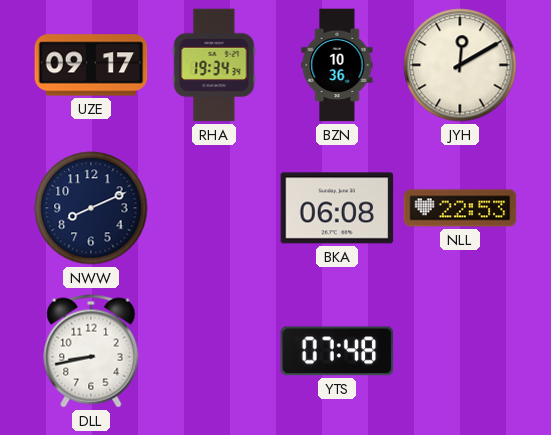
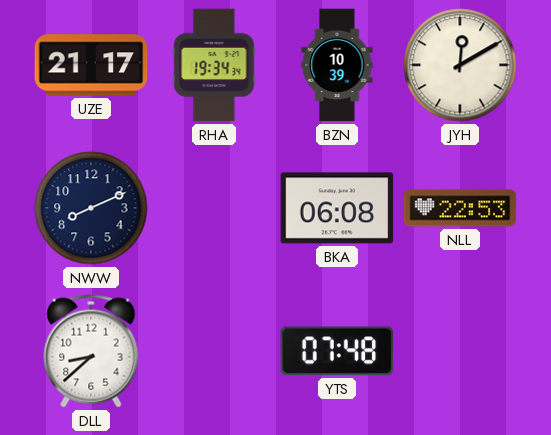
UZE: 09:17 -> 21:17
BZN: 10:36 -> 10:39
DLL: 8:43 -> 8:38
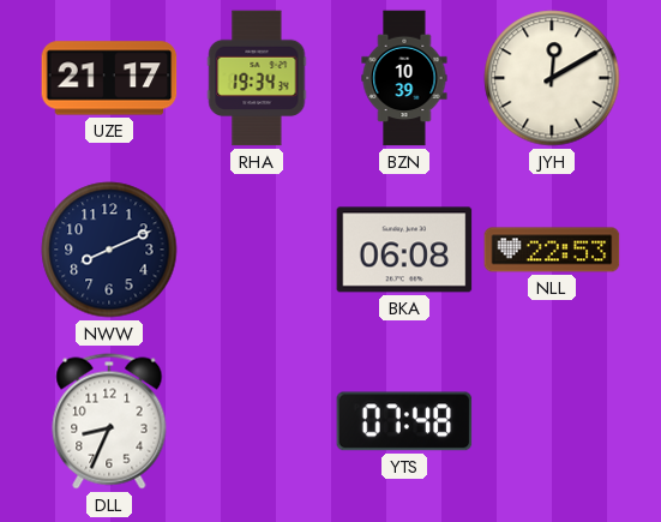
DLL: 8:38 -> 8:34
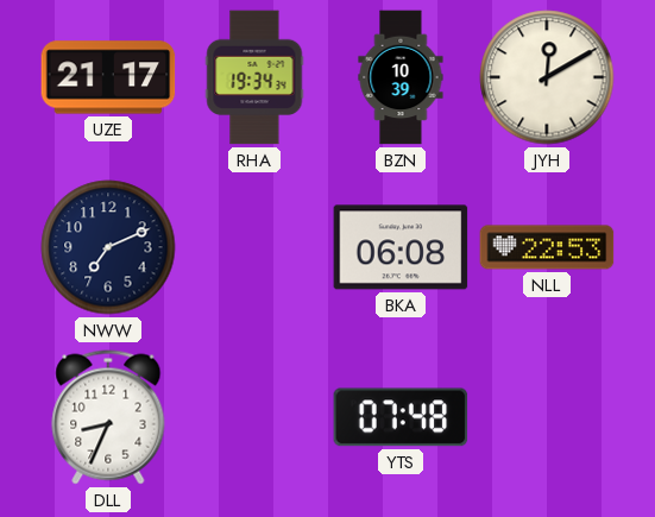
NWW: 8:11 -> 7:11
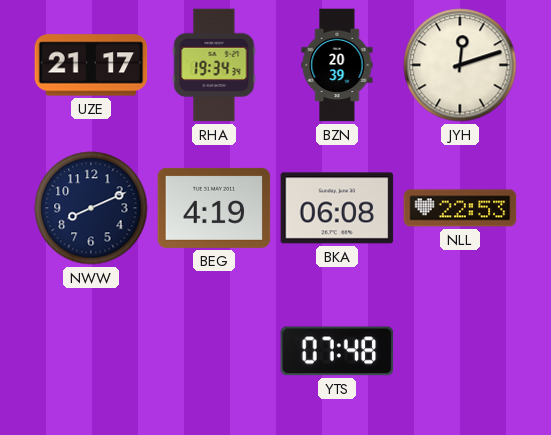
BZN: 10:39 -> 20:39
JYH: 12:10 -> 12:12
NWW: 7:11 -> 8:11
BEG: none -> 4:19
DLL: 8:34 -> none
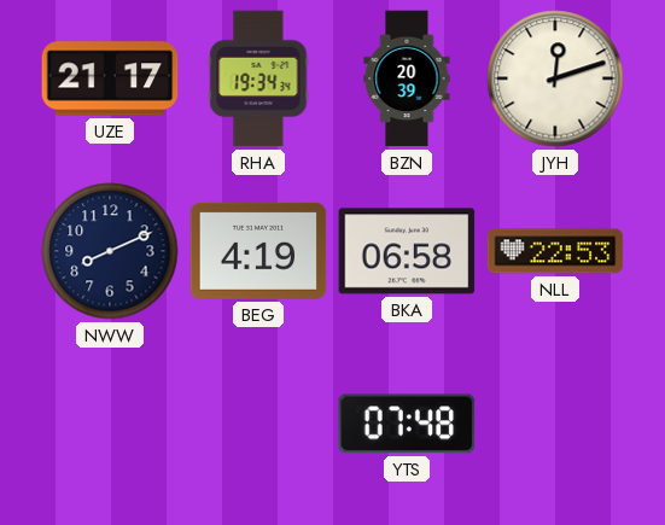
BKA: 06:08 -> 06:58
